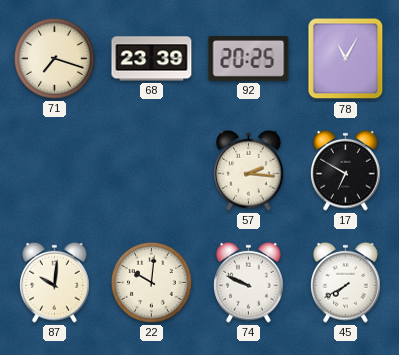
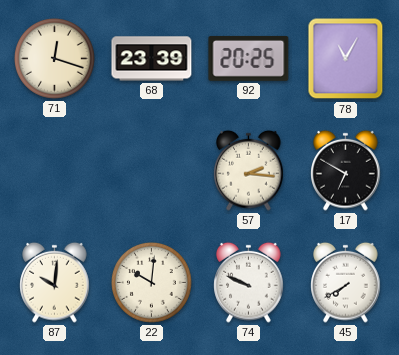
71: 7:18 -> 12:18
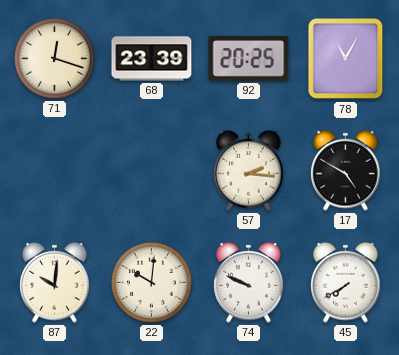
17: 6:50 -> 4:50
